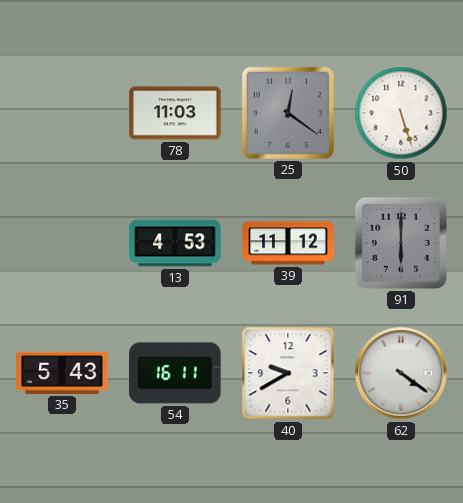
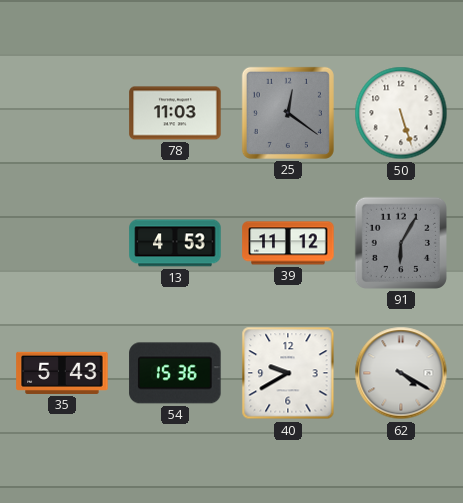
91: 6:00 -> 6:05
54: 16:11 -> 15:36
62: 4:21 -> 4:20
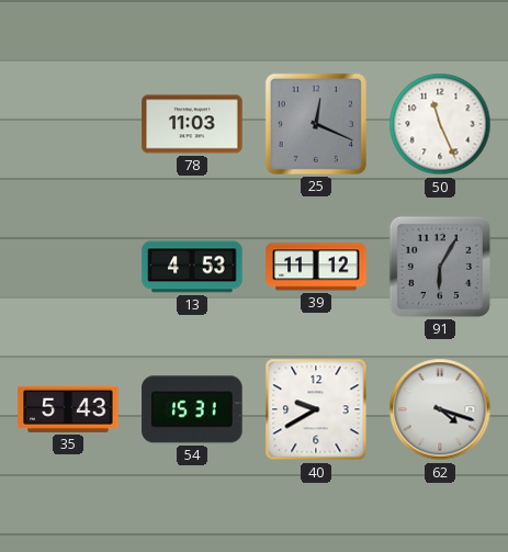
25: 12:21 -> 12:19
50: 5:27 -> 11:26
54: 15:36 -> 15:31
62: 4:20 -> 4:18
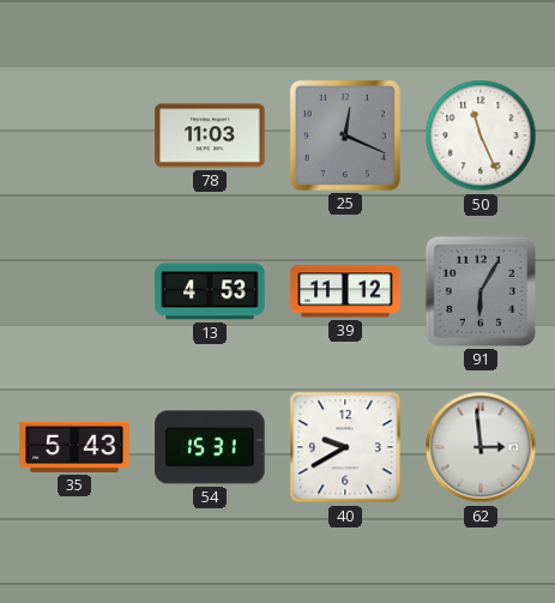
62: 4:18 -> 2:59
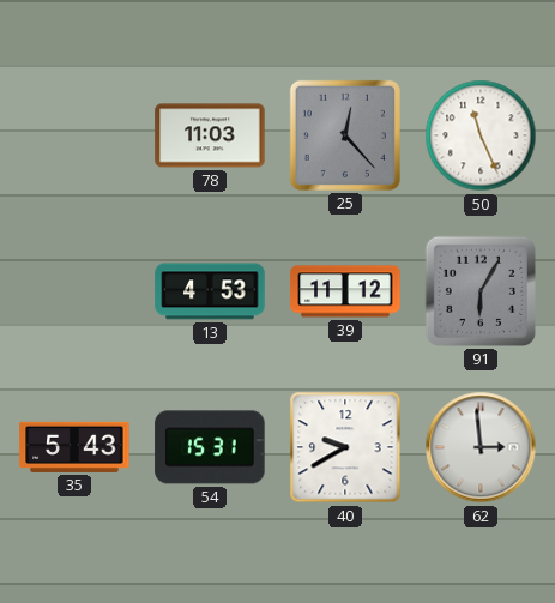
25: 12:19 -> 12:23
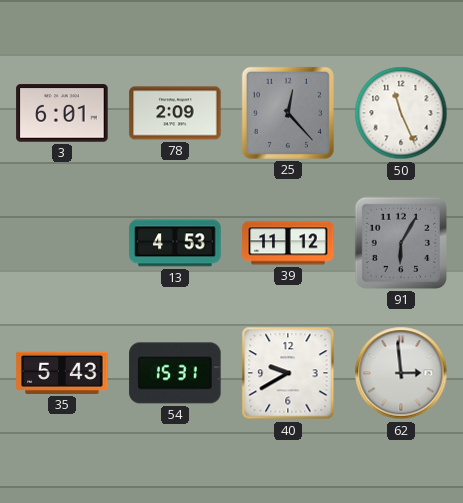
3: none -> 6:01
78: 11:03 -> 2:09
